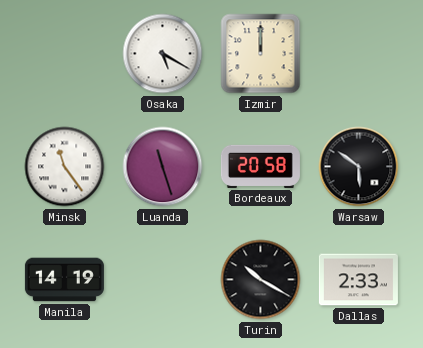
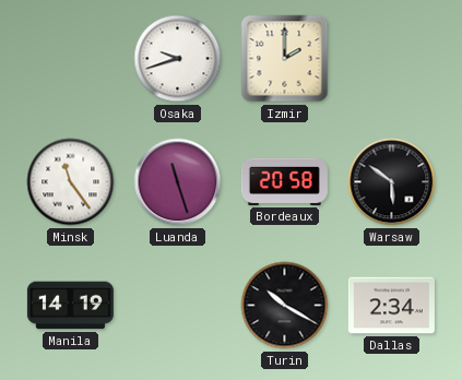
Osaka: 5:20 -> 9:42
Izmir: 12:00 -> 2:00
Dallas: 2:33 -> 2:34
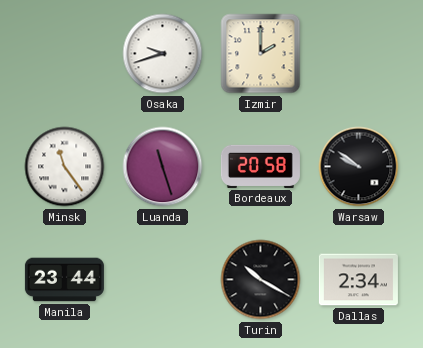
Warsaw: 5:51 -> 9:51
Manila: 14:19 -> 23:44
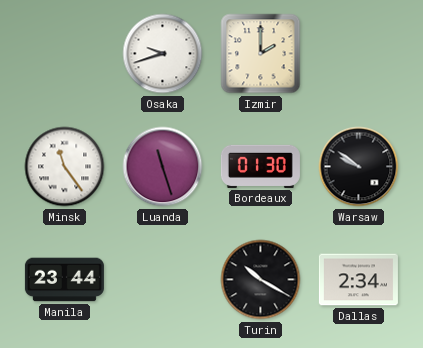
Bordeaux: 20:58 -> 01:30
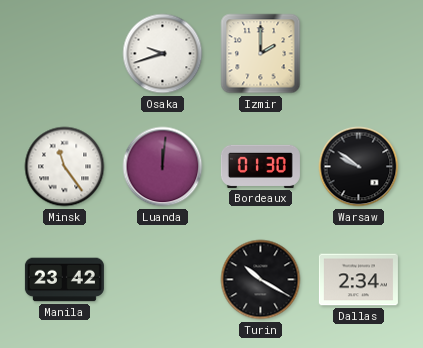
Luanda: 11:27 -> 12:01
Manila: 23:44 -> 23:42
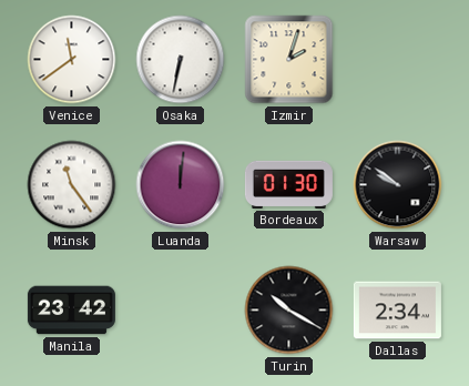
Venice: none -> 11:39
Osaka: 9:42 -> 6:32
Izmir: 2:00 -> 2:03
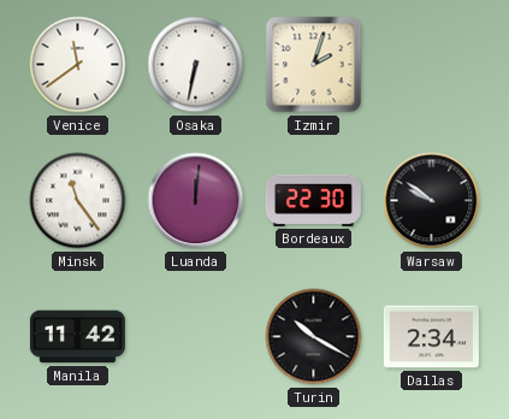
Bordeaux: 01:30 -> 22:30
Manila: 23:42 -> 11:42
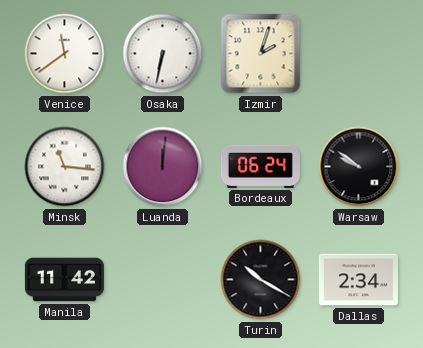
Minsk: 11:24 -> 11:16
Bordeaux: 22:30 -> 06:24
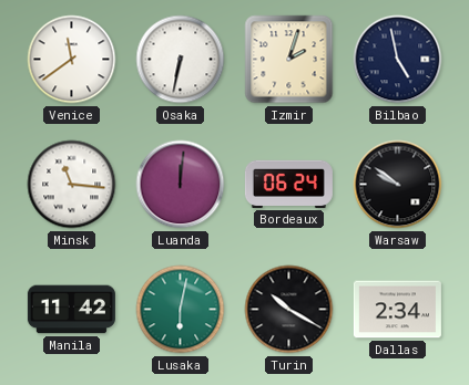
Bilbao: none -> 4:58
Lusaka: none -> 6:02
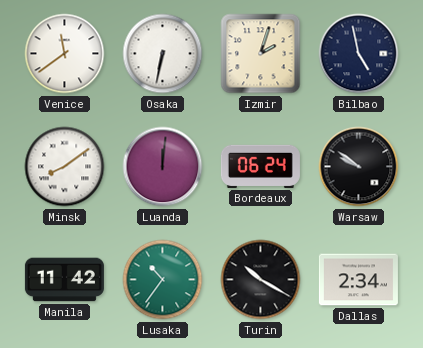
Minsk: 11:16 -> 8:09
Lusaka: 6:02 -> 10:36
